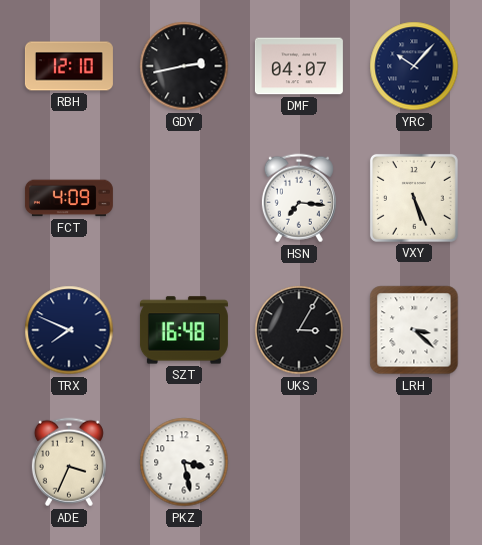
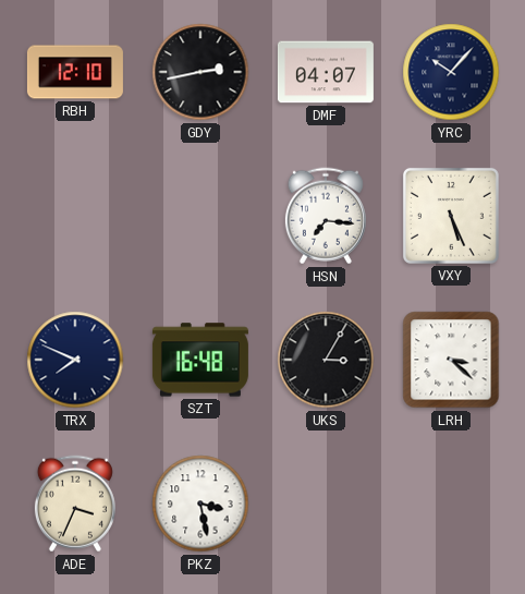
FCT: 4:09 -> none
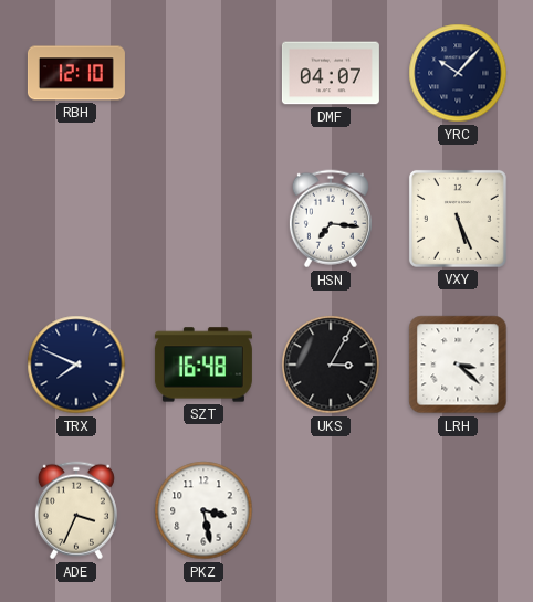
GDY: 2:43 -> none
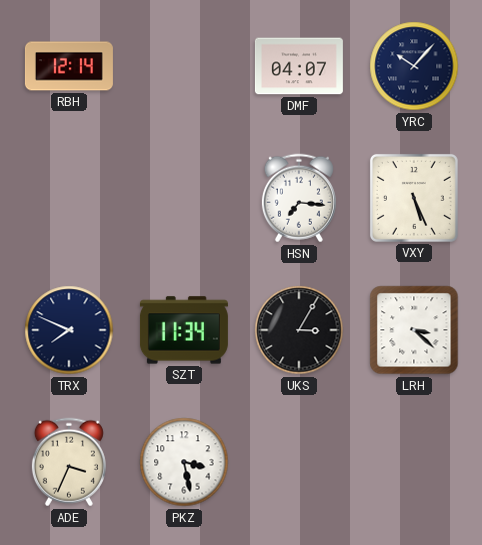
RBH: 12:10 -> 12:14
SZT: 16:48 -> 11:34
